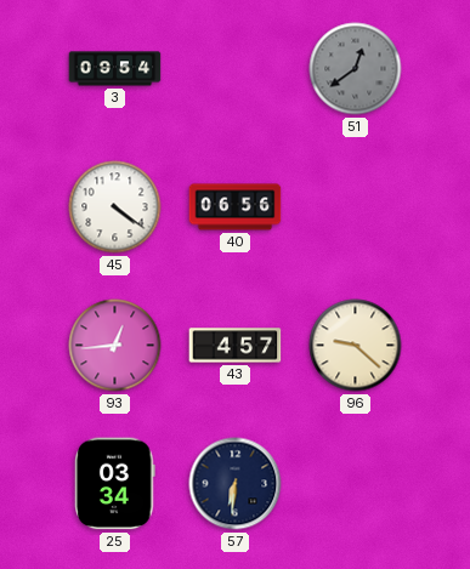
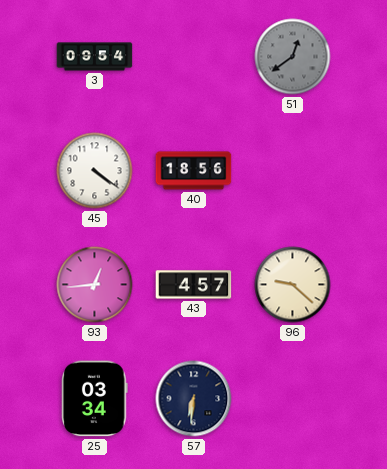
40: 06:56 -> 18:56
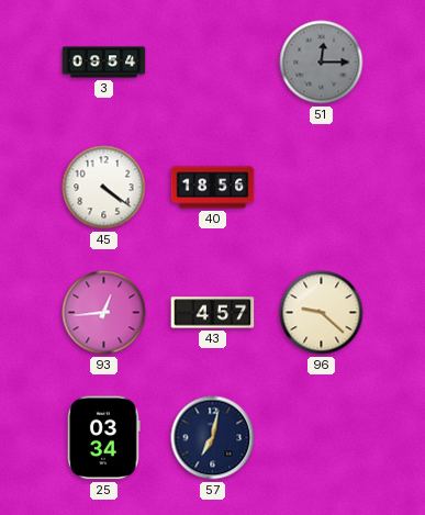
51: 12:39 -> 12:15
57: 6:31 -> 7:02
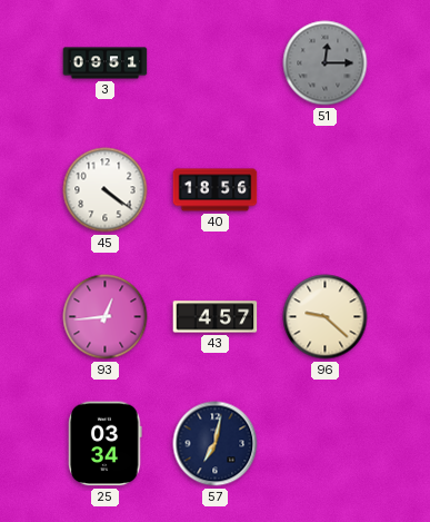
3: 09:54 -> 09:51
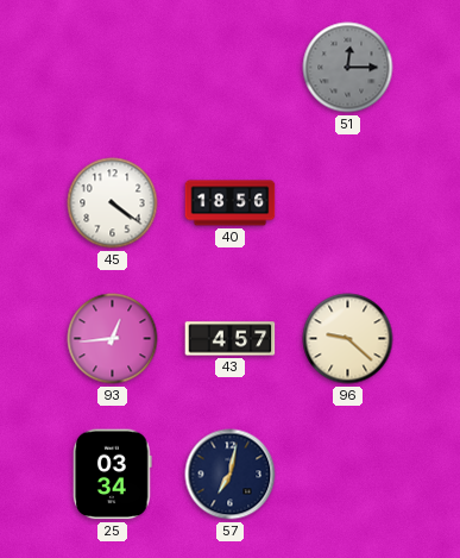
3: 09:51 -> none
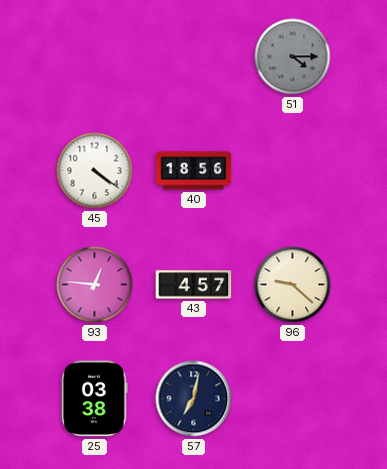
51: 12:15 -> 4:15
93: 12:44 -> 12:46
25: 03:34 -> 03:38
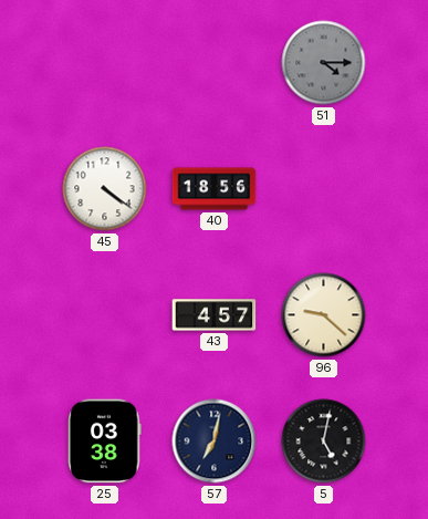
93: 12:46 -> none
5: none -> 5:02
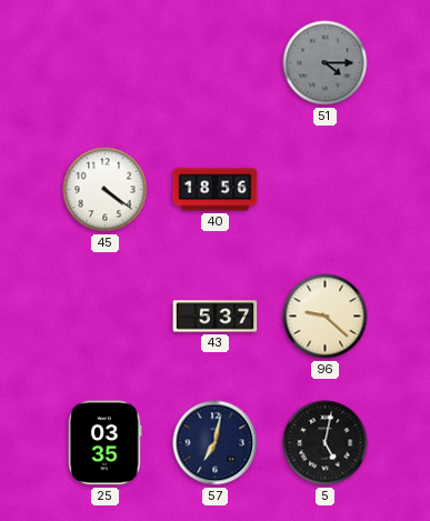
43: 4:57 -> 5:37
25: 03:38 -> 03:35
